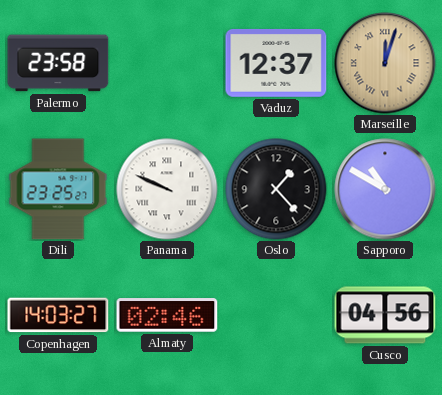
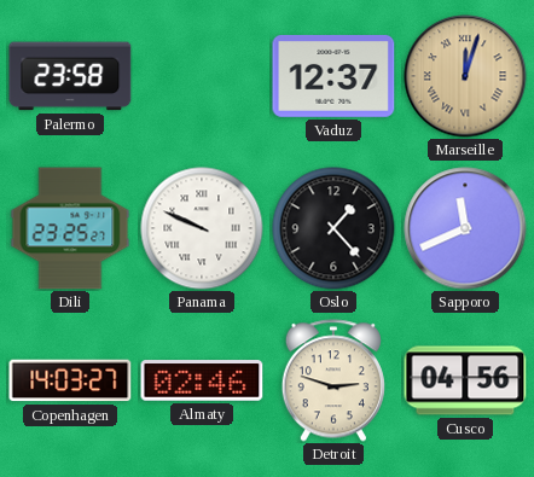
Sapporo: 10:50 -> 11:41
Detroit: none -> 2:48
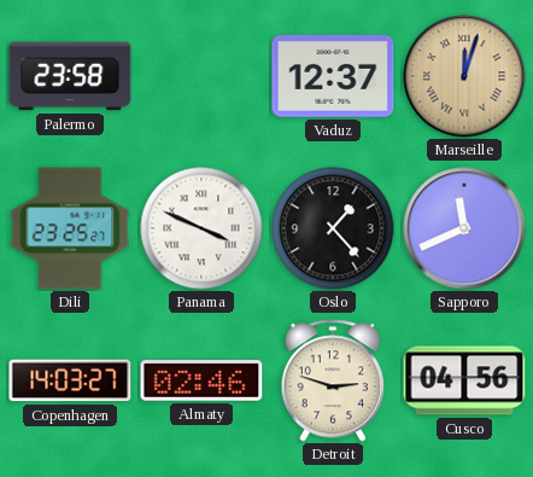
Panama: 9:49 -> 3:49
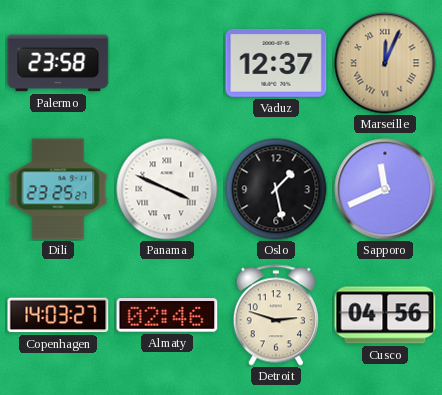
Marseille: 12:03 -> 12:04
Oslo: 1:23 -> 1:28
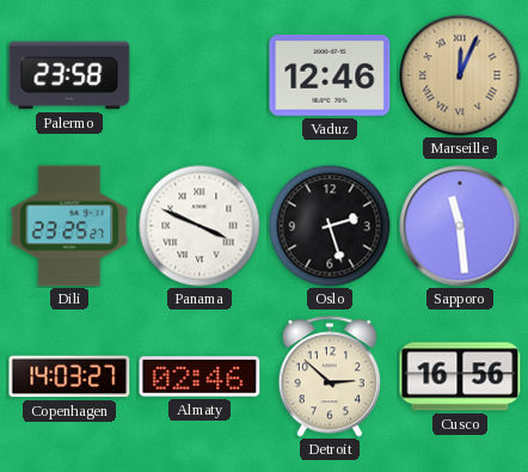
Vaduz: 12:37 -> 12:46
Oslo: 1:28 -> 2:27
Sapporo: 11:41 -> 11:29
Detroit: 2:48 -> 2:52
Cusco: 04:56 -> 16:56
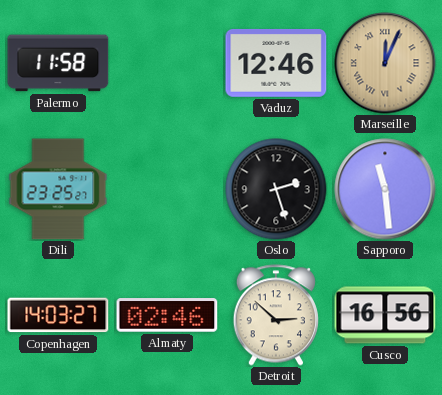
Palermo: 23:58 -> 11:58
Panama: 3:49 -> none
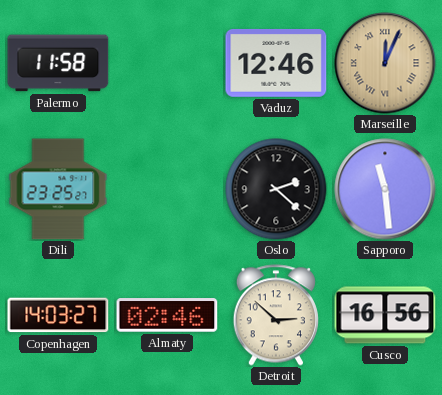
Oslo: 2:27 -> 2:22
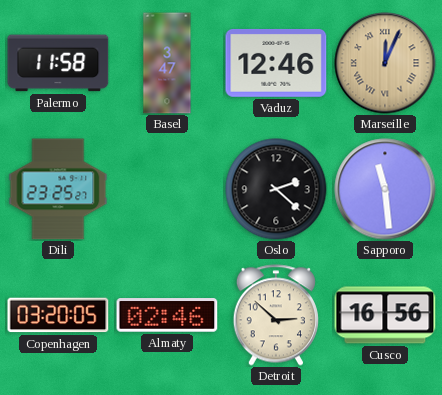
Basel: none -> 3:47
Copenhagen: 14:03 -> 03:20
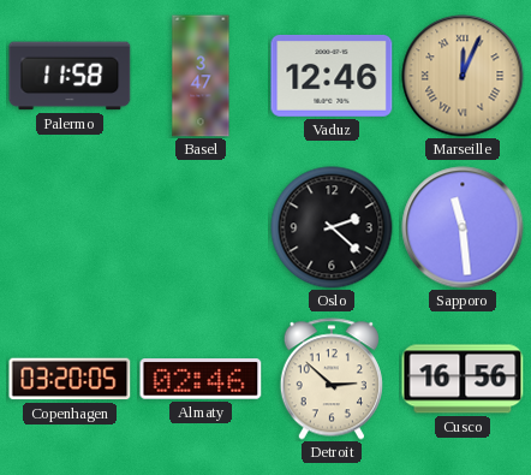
Dili: 23:25 -> none
